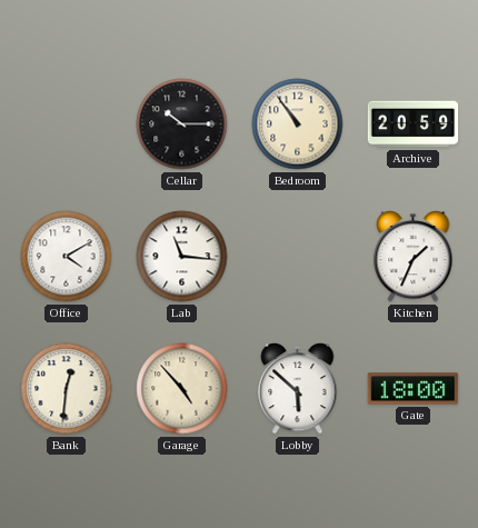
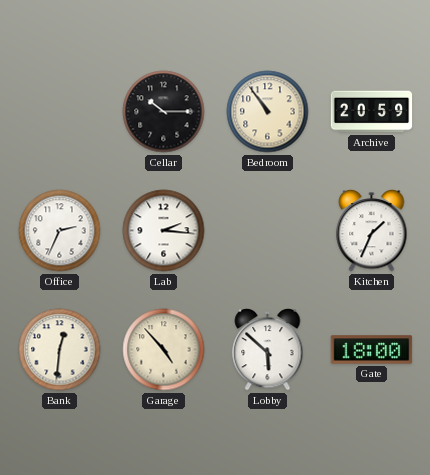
Office: 4:10 -> 2:34
Lab: 11:16 -> 2:16
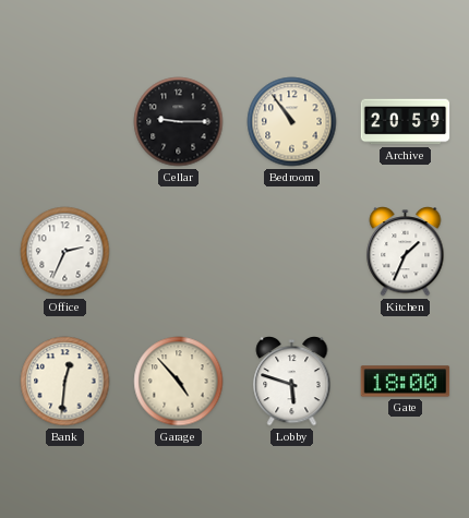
Cellar: 10:15 -> 9:15
Lab: 2:16 -> none
Lobby: 5:52 -> 5:48
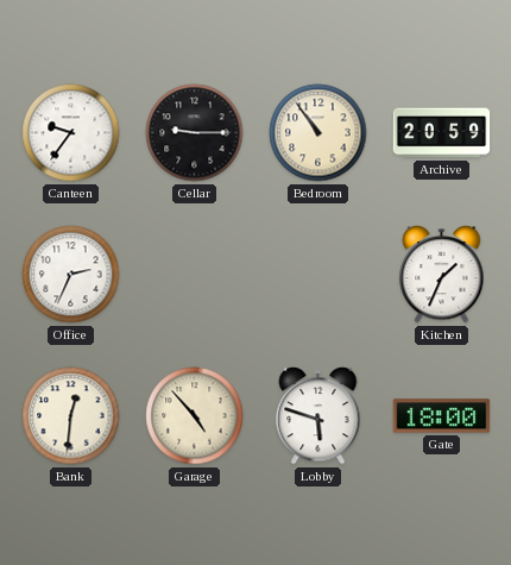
Canteen: none -> 9:36
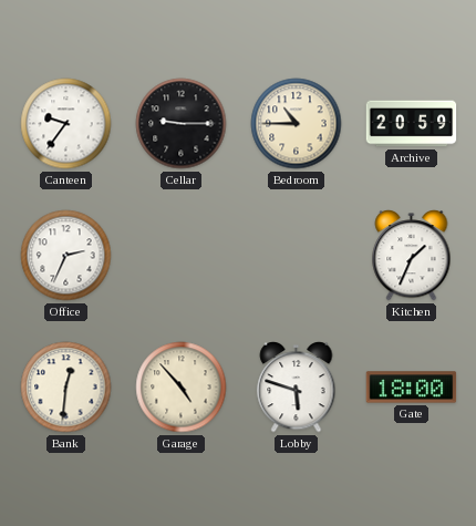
Bedroom: 10:54 -> 10:45
